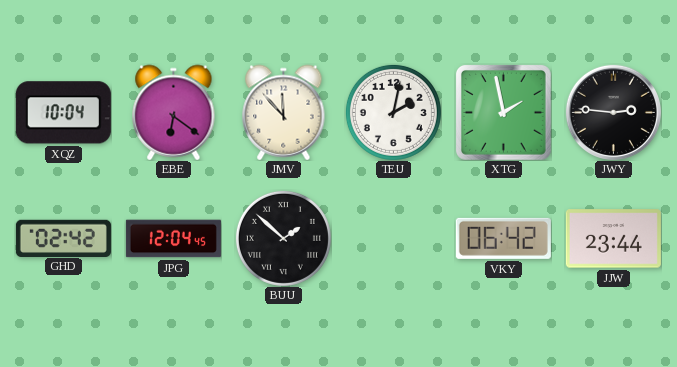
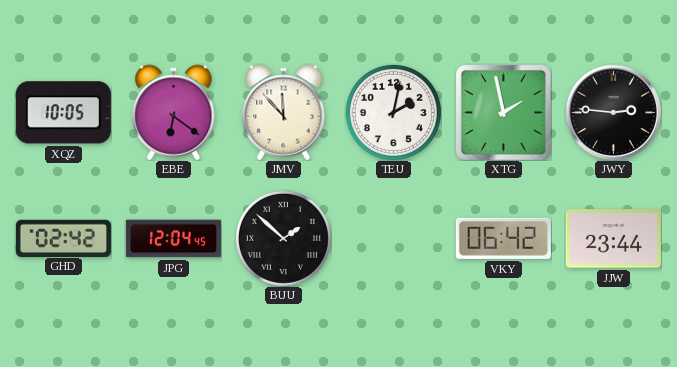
XQZ: 10:04 -> 10:05
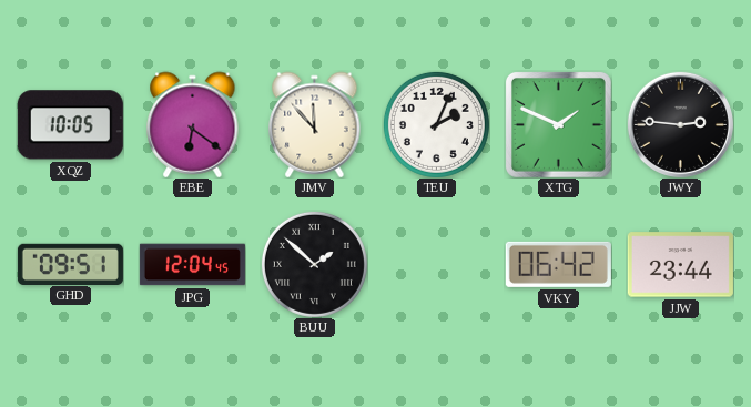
TEU: 2:02 -> 2:04
XTG: 1:58 -> 1:49
GHD: 02:42 -> 09:51
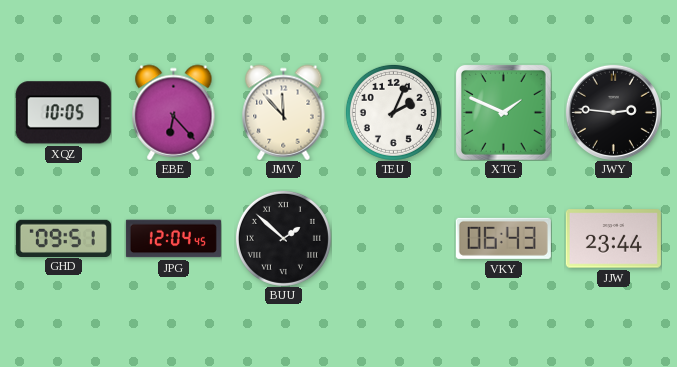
EBE: 6:21 -> 6:23
VKY: 06:42 -> 06:43
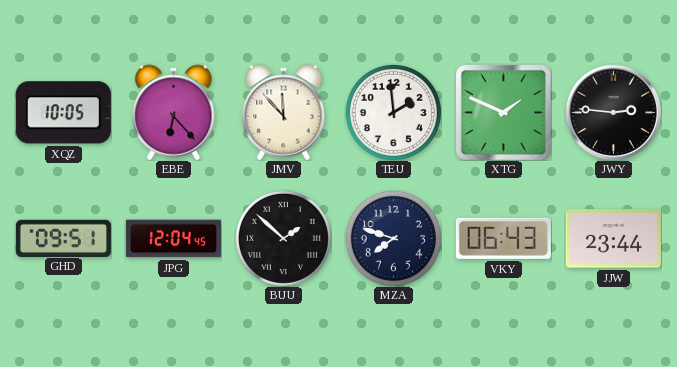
TEU: 2:04 -> 1:59
MZA: none -> 7:48
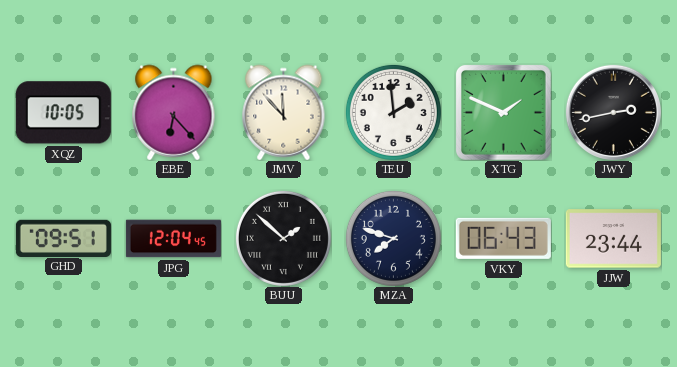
JWY: 2:46 -> 2:43
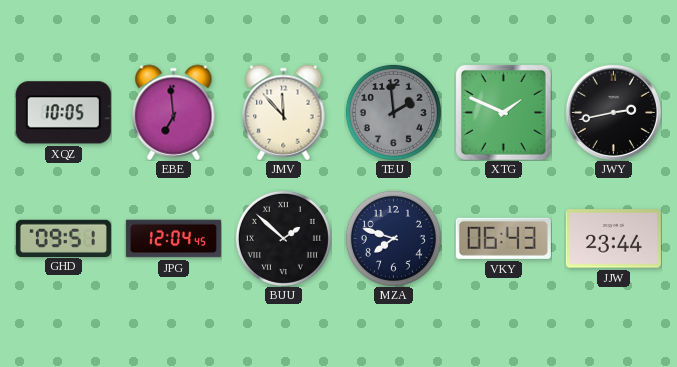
EBE: 6:23 -> 6:59
TEU dial: white -> grey
